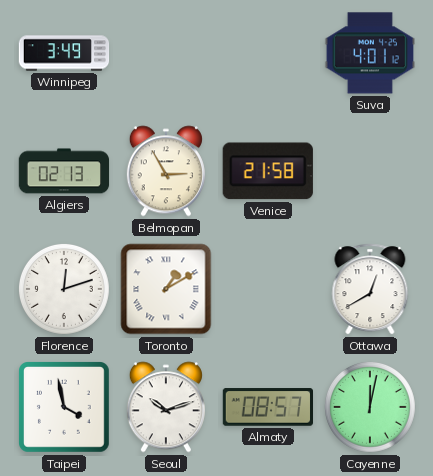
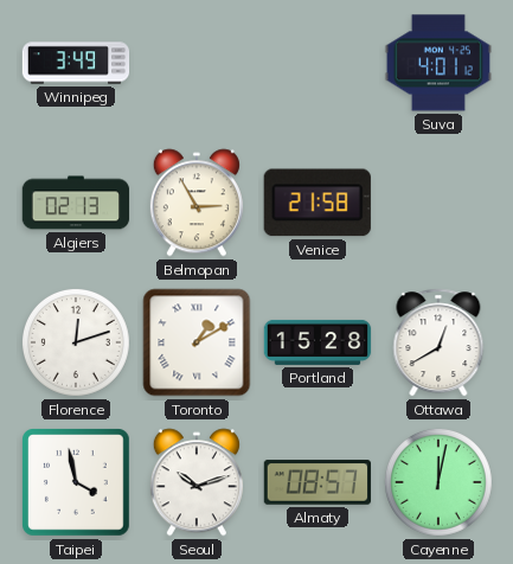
Portland: none -> 15:28
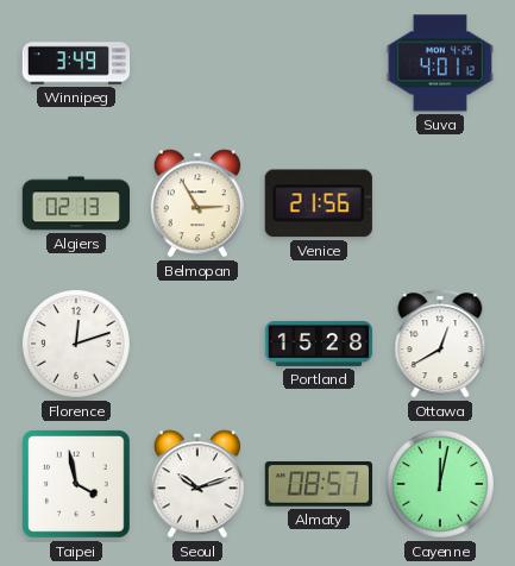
Venice: 21:58 -> 21:56
Toronto: 1:10 -> none
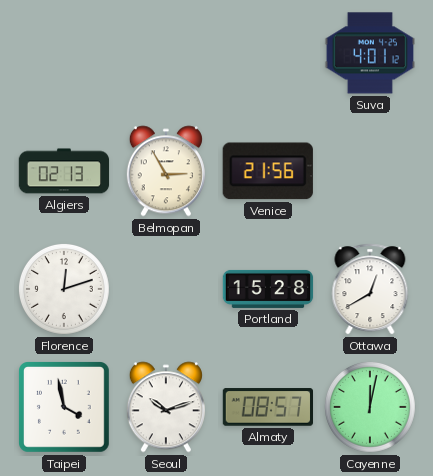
Winnipeg: 3:49 -> none
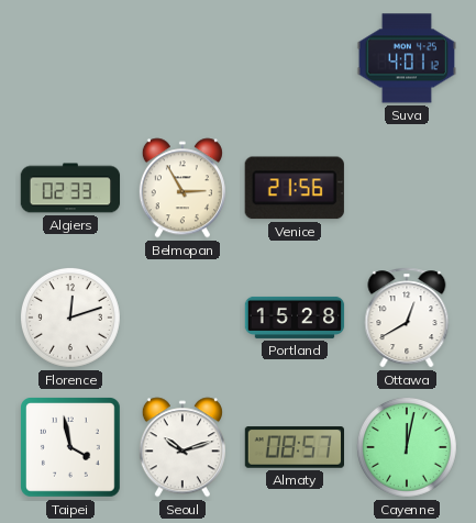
Algiers: 02:13 -> 02:33
